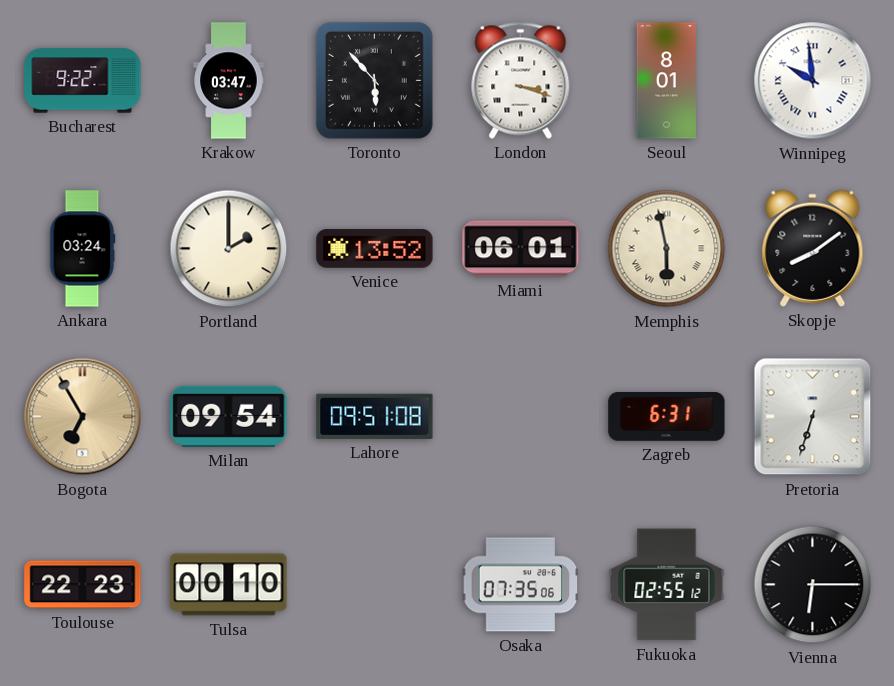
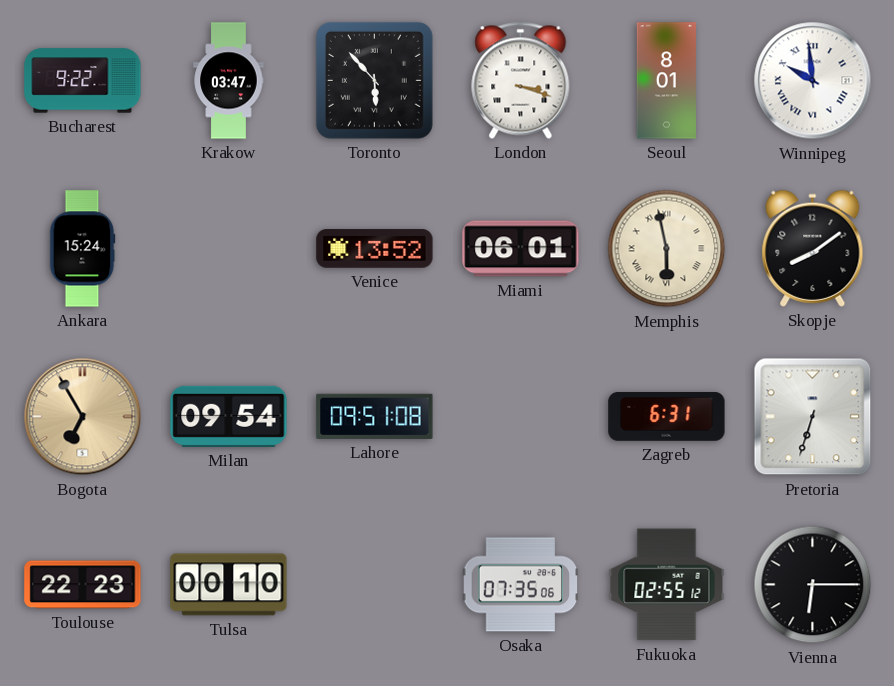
Ankara: 03:24 -> 15:24
Portland: 2:00 -> none
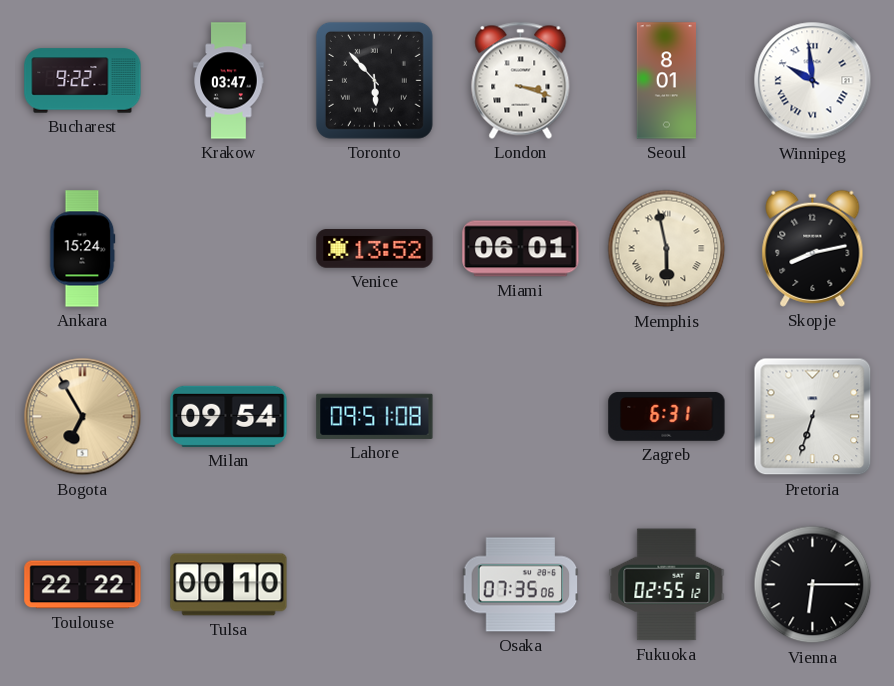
Skopje: 8:09 -> 8:13
Toulouse: 22:23 -> 22:22
